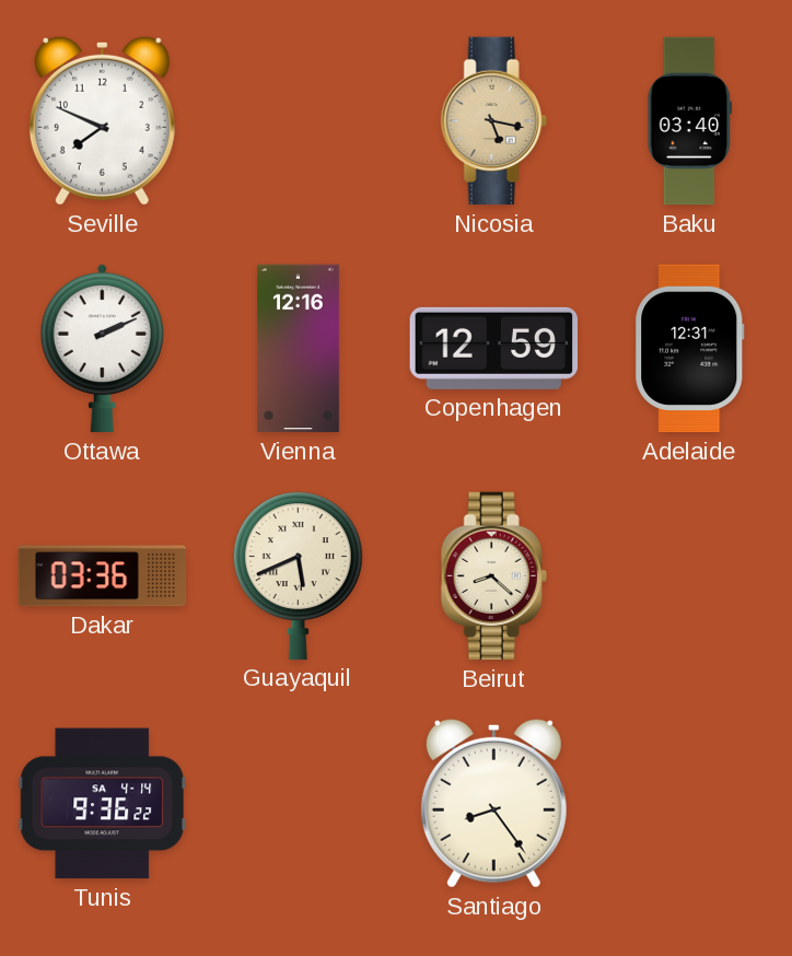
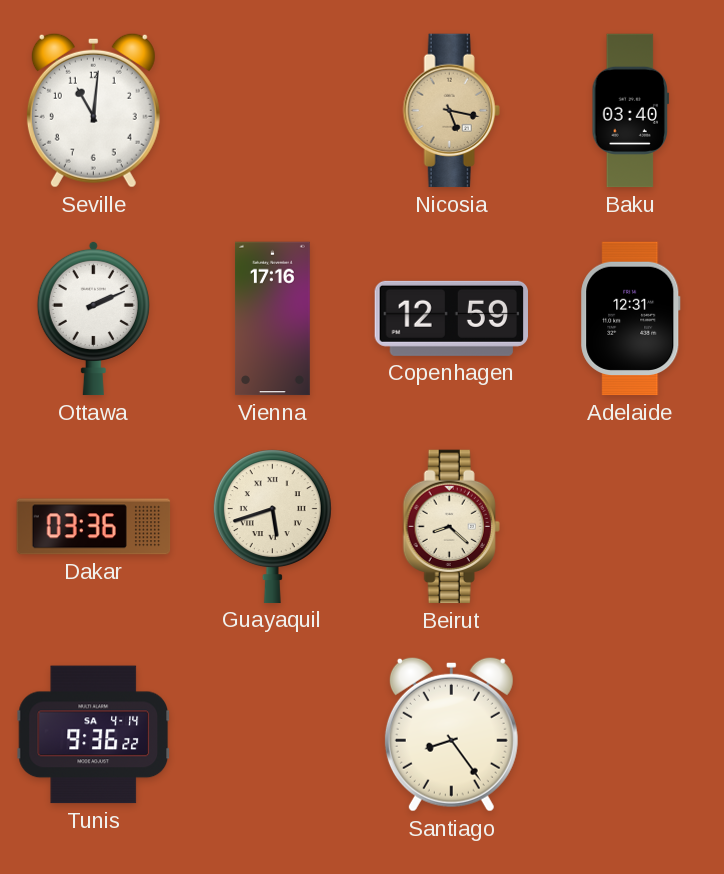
Seville: 7:49 -> 11:01
Vienna: 12:16 -> 17:16
Guayaquil: 5:41 -> 5:42
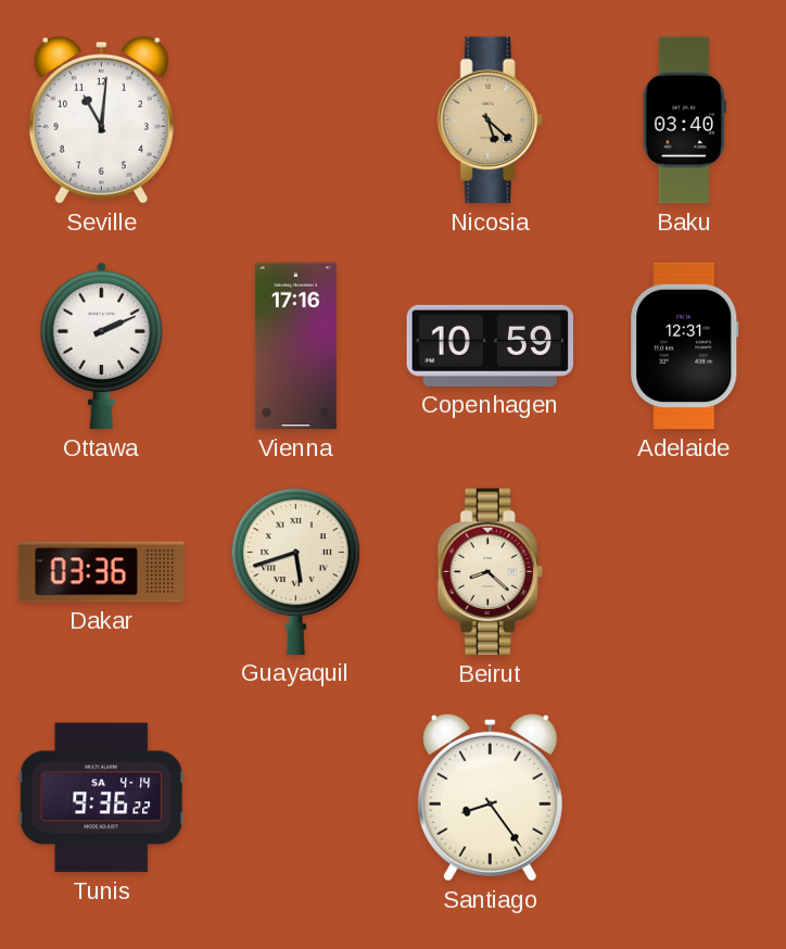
Nicosia: 5:17 -> 5:22
Copenhagen: 12:59 -> 10:59
